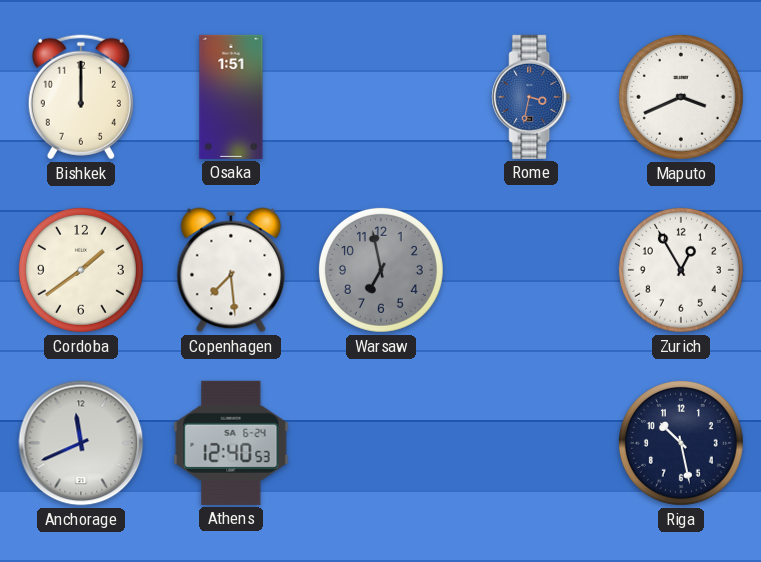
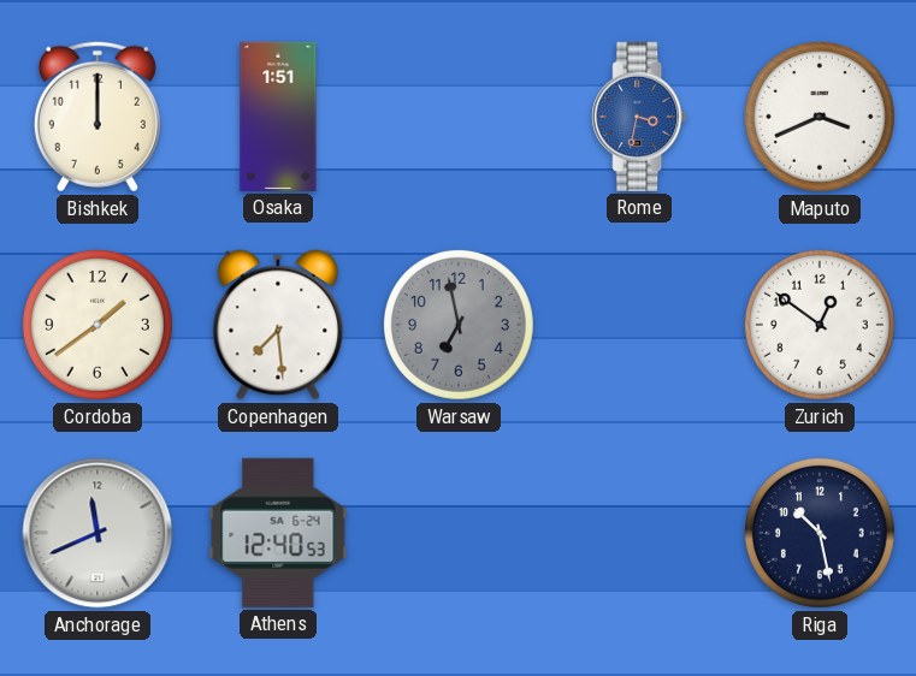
Zurich: 12:55 -> 12:51
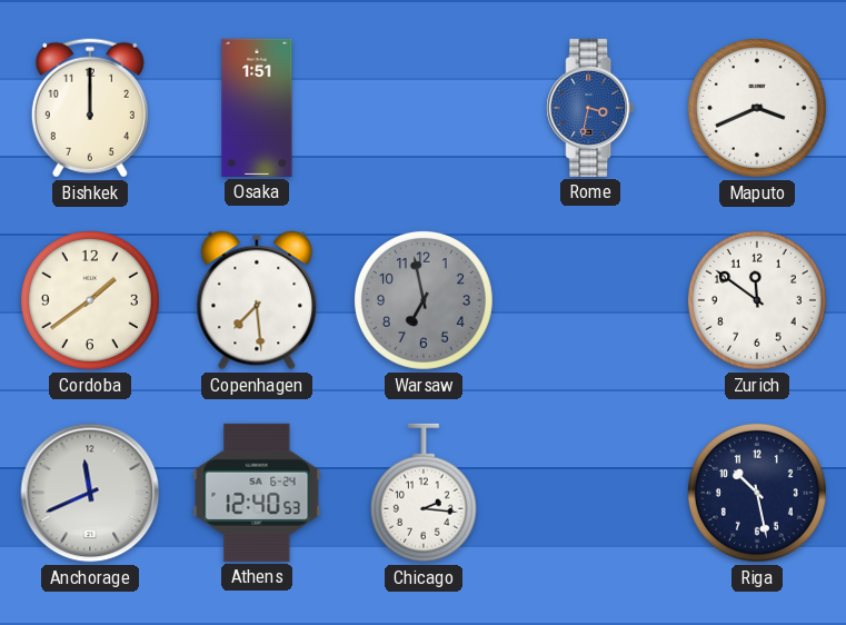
Zurich: 12:51 -> 11:51
Chicago: none -> 2:16
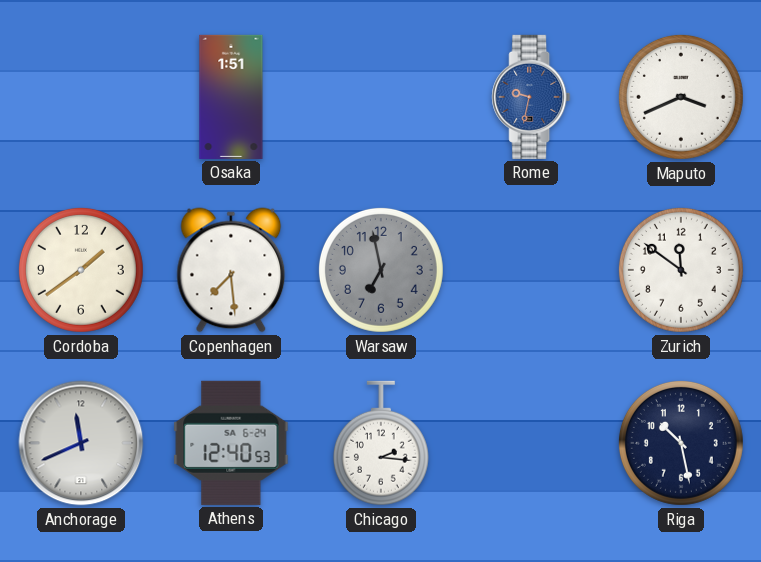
Bishkek: 12:00 -> none
Rome: 3:32 -> 9:32
